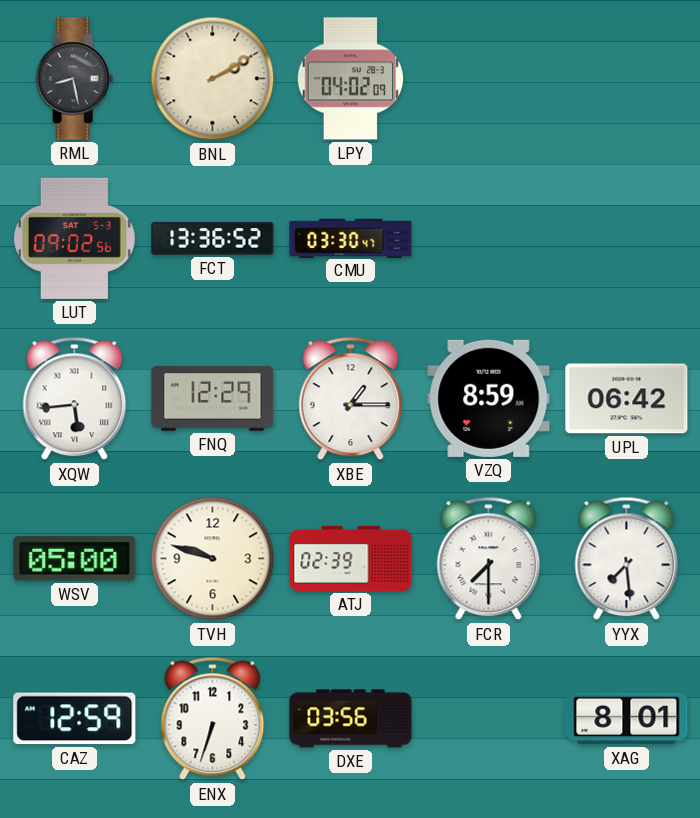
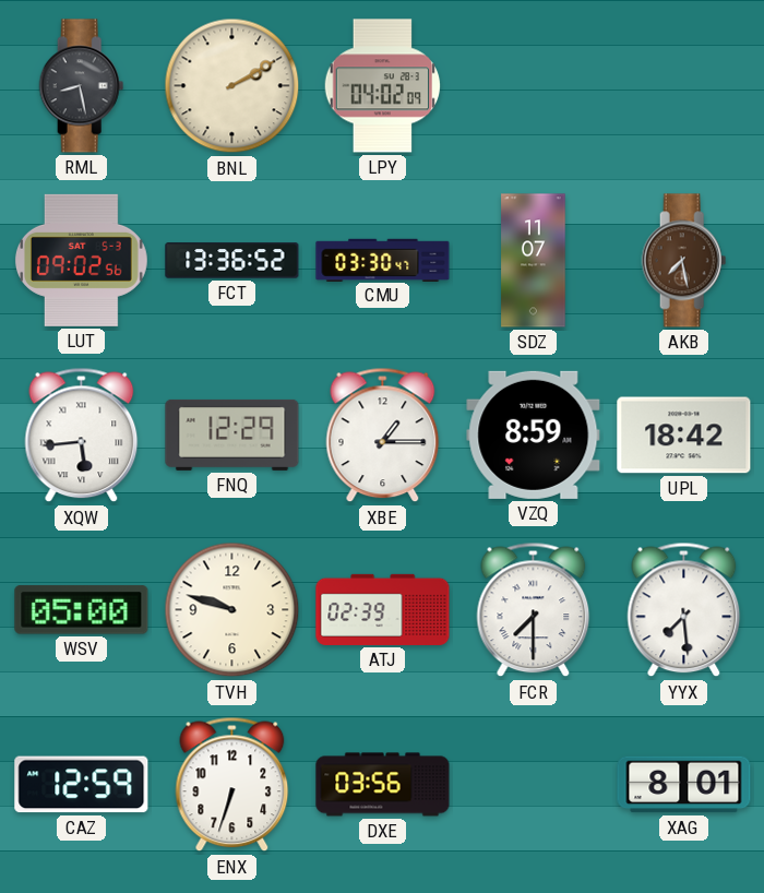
SDZ: none -> 11:07
AKB: none -> 7:28
UPL: 06:42 -> 18:42
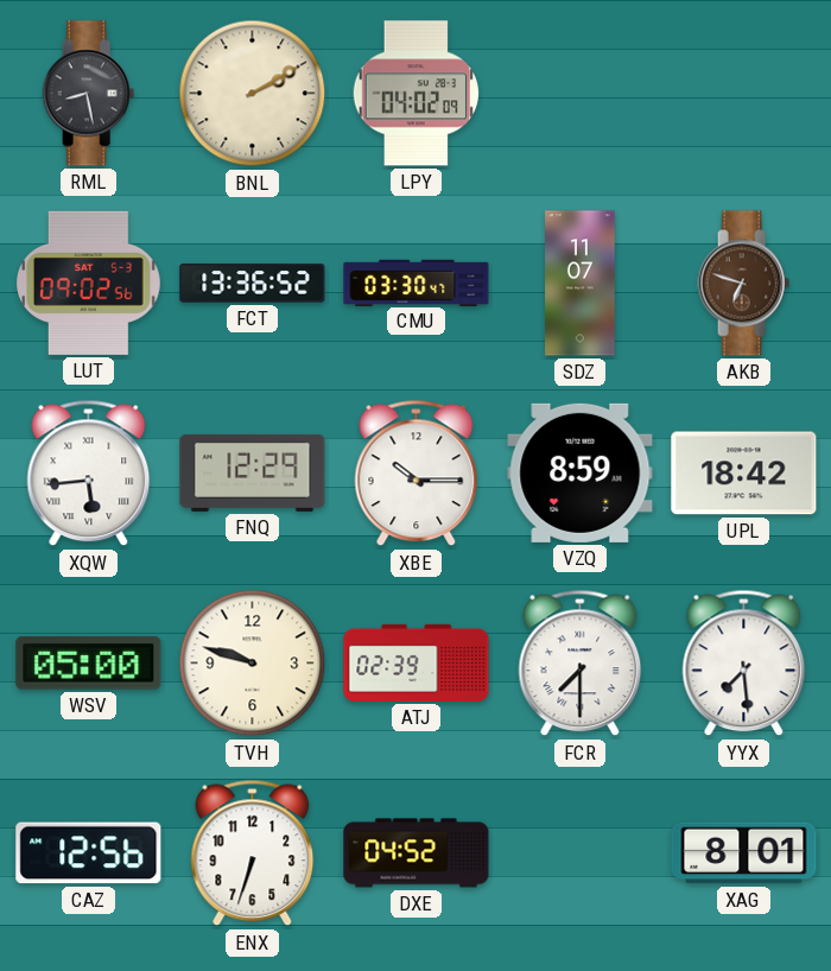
AKB: 7:28 -> 6:48
XBE: 1:15 -> 10:15
CAZ: 12:59 -> 12:56
DXE: 03:56 -> 04:52
